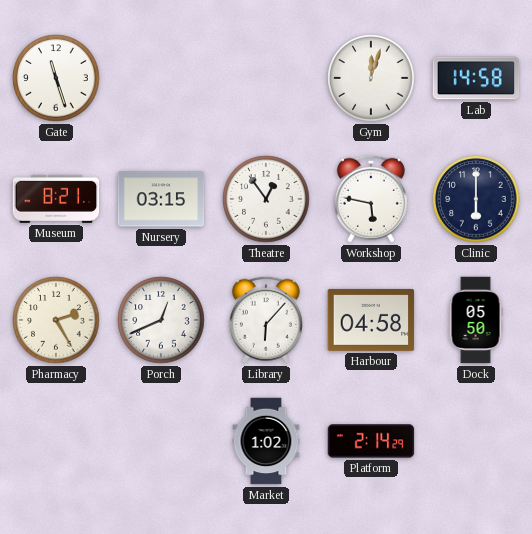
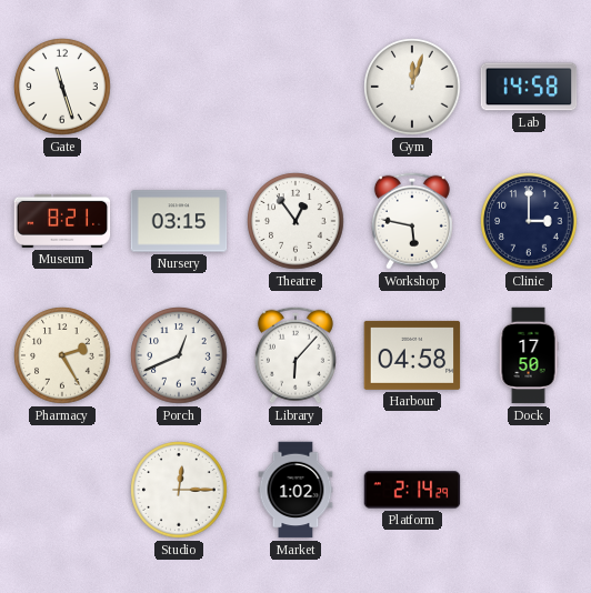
Clinic: 6:00 -> 3:00
Dock: 05:50 -> 17:50
Studio: none -> 12:15
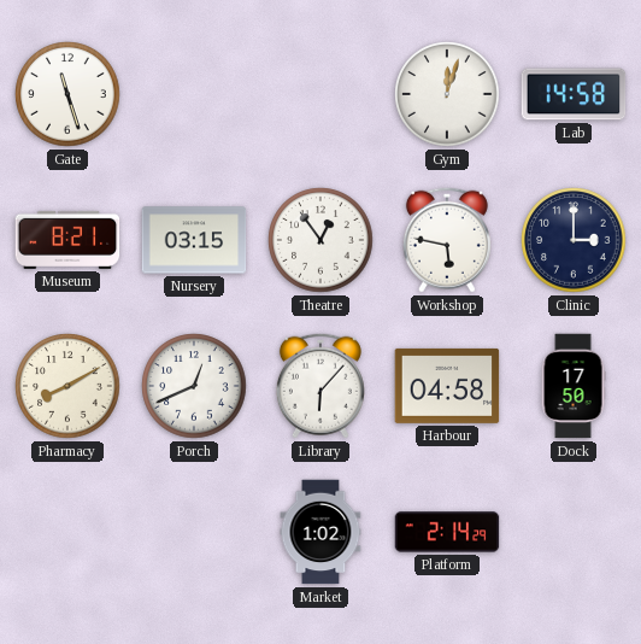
Pharmacy: 2:25 -> 8:10
Studio: 12:15 -> none
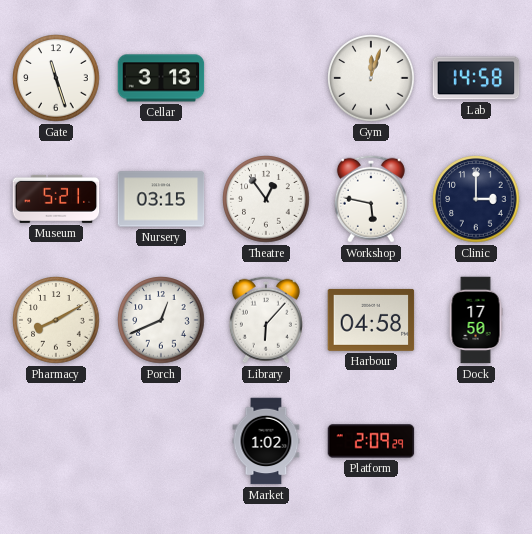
Cellar: none -> 3:13
Museum: 8:21 -> 5:21
Platform: 2:14 -> 2:09
